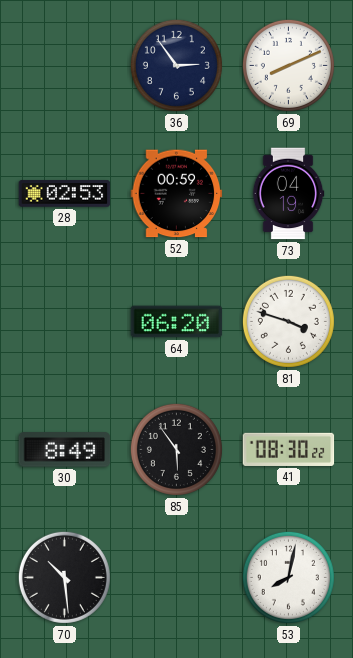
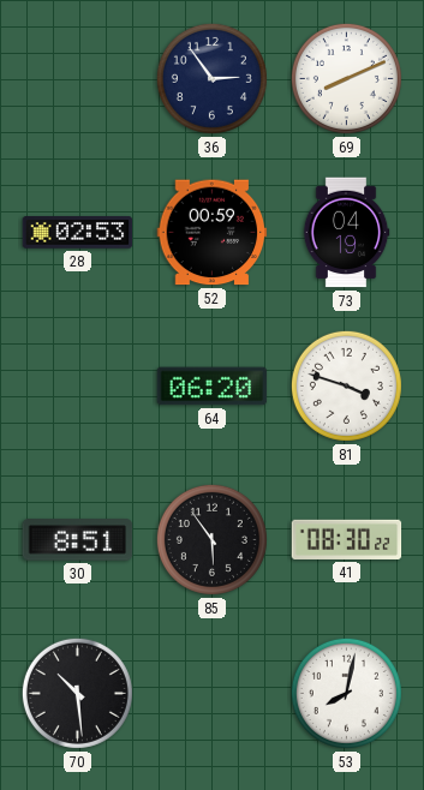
30: 8:49 -> 8:51
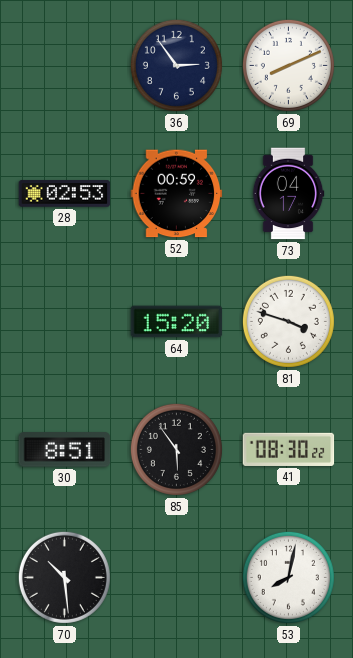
73: 04:19 -> 04:17
64: 06:20 -> 15:20
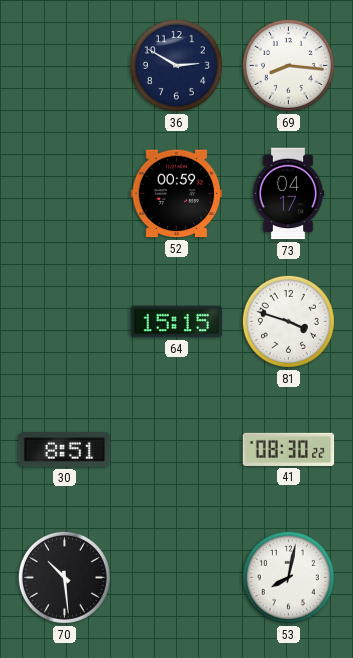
36: 2:54 -> 2:50
69: 8:11 -> 8:16
28: 02:53 -> none
64: 15:20 -> 15:15
85: 5:54 -> none
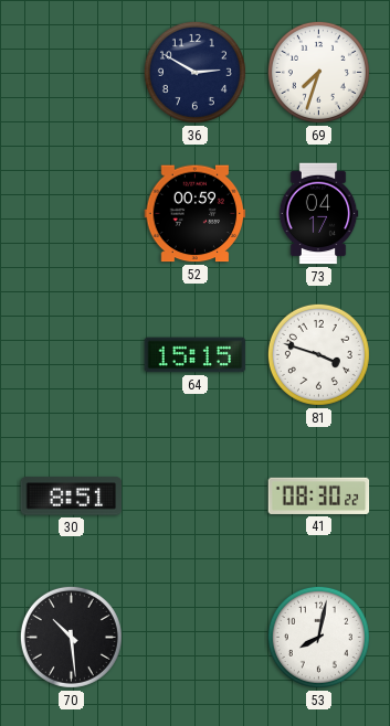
69: 8:16 -> 7:33
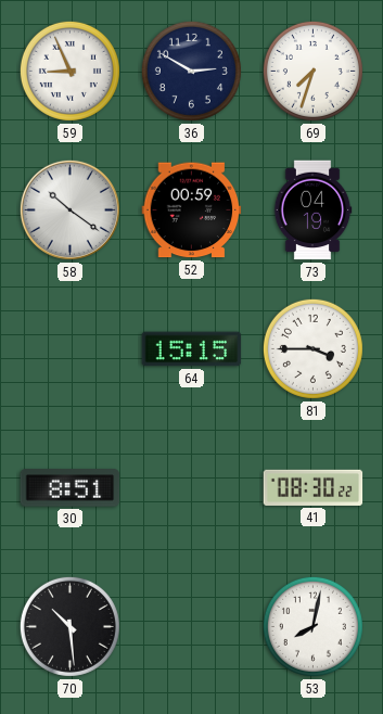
59: none -> 8:56
58: none -> 10:21
73: 04:17 -> 04:19
81: 3:48 -> 3:45
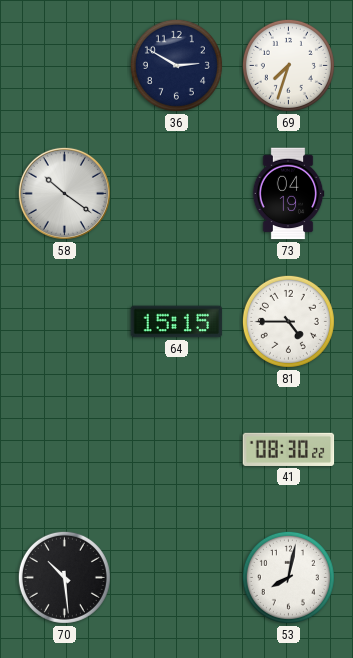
59: 8:56 -> none
52: 00:59 -> none
81: 3:45 -> 4:45
30: 8:51 -> none
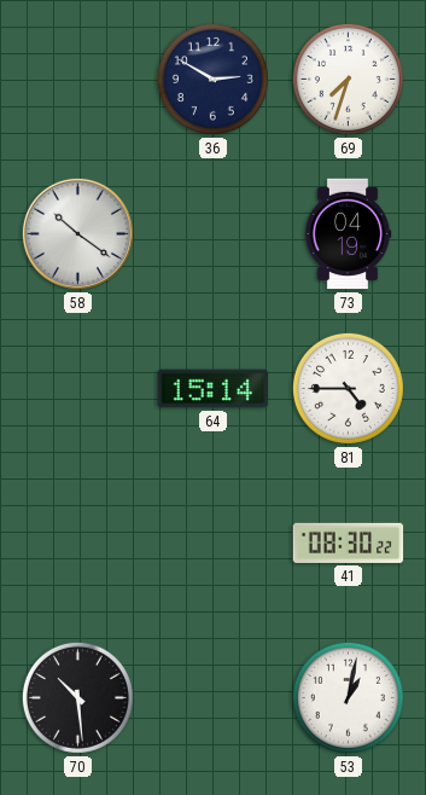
64: 15:15 -> 15:14
53: 8:02 -> 1:02
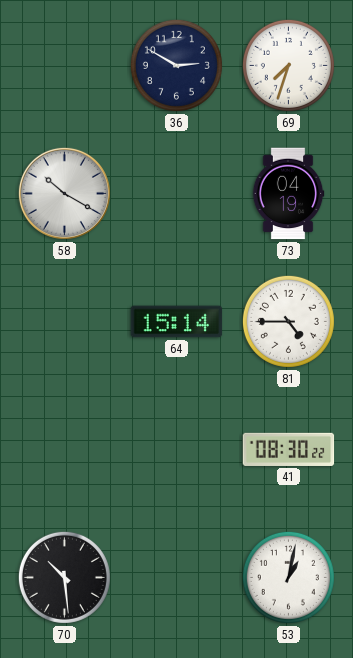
58: 10:21 -> 10:20
